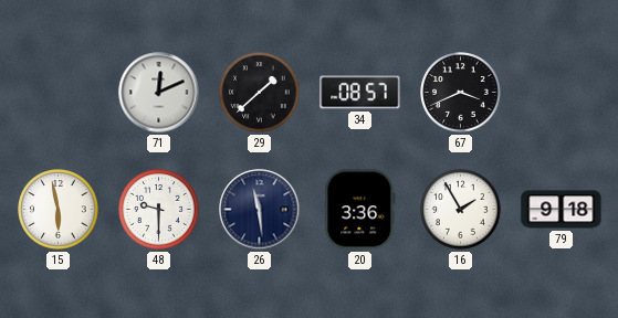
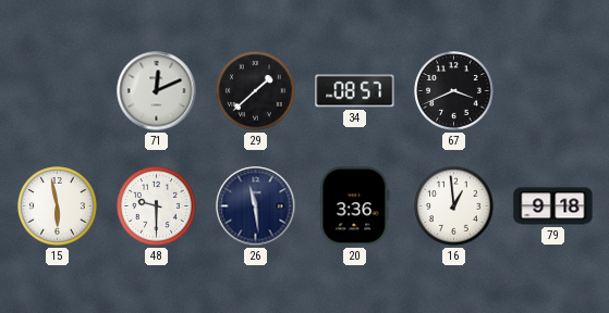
16: 1:55 -> 12:59
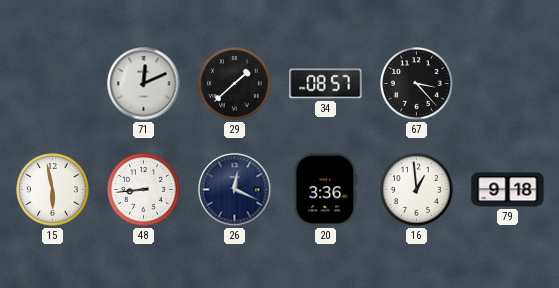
67: 3:41 -> 3:23
48: 9:30 -> 8:44
26: 11:29 -> 12:19
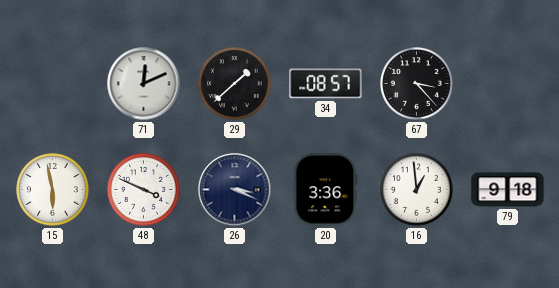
48: 8:44 -> 3:49
26: 12:19 -> 3:19
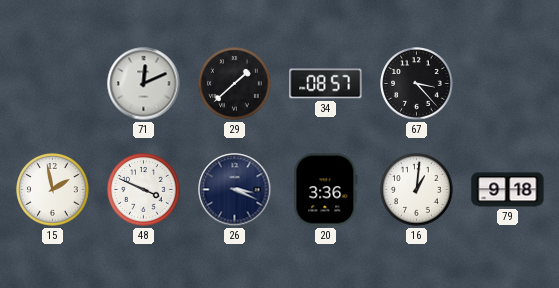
15: 5:58 -> 1:58
16: 12:59 -> 1:01
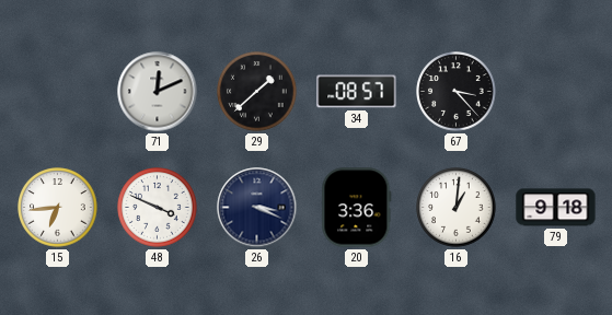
15: 1:58 -> 6:44
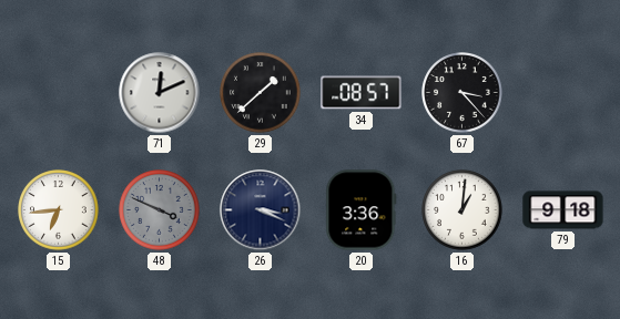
48 dial: white -> grey
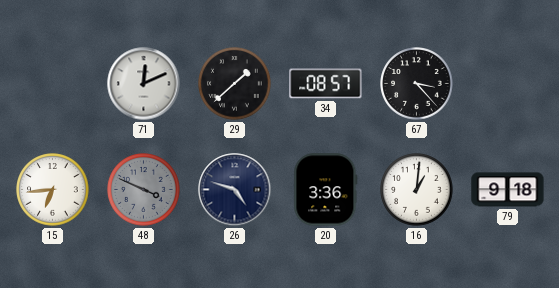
26: 3:19 -> 4:48
